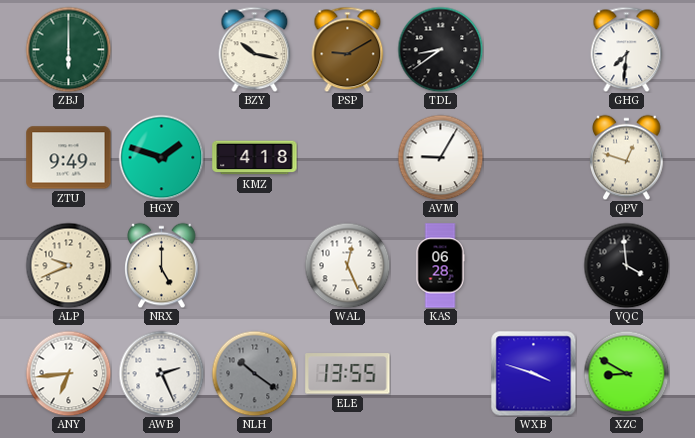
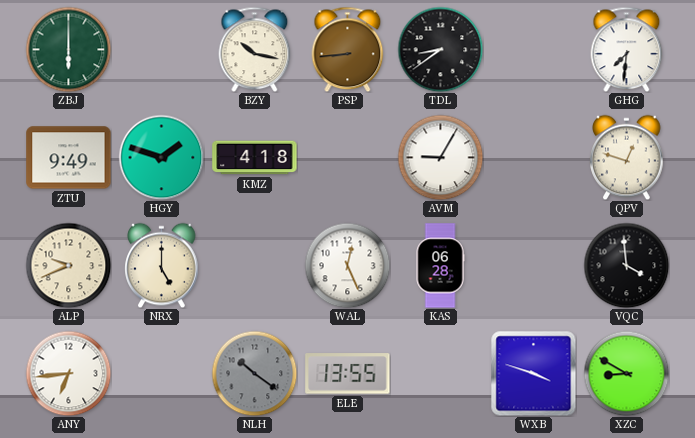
PSP: 9:10 -> 8:44
AWB: 2:26 -> none
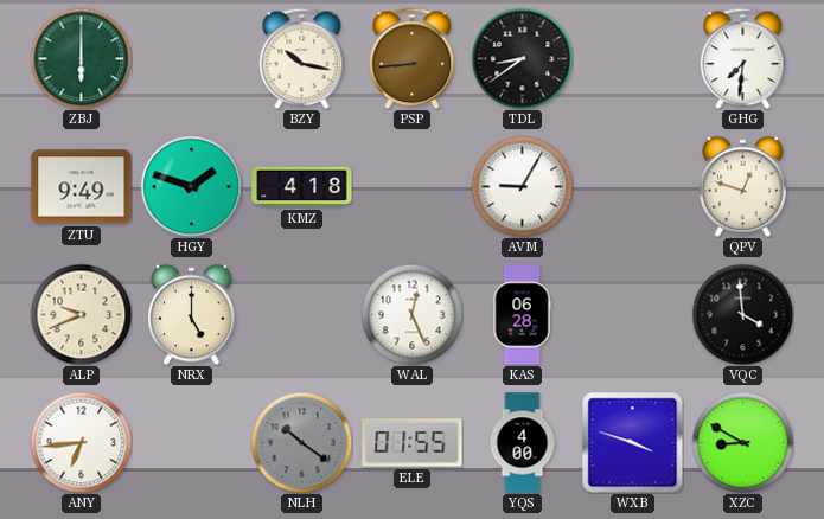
ELE: 13:55 -> 01:55
YQS: none -> 4:00
